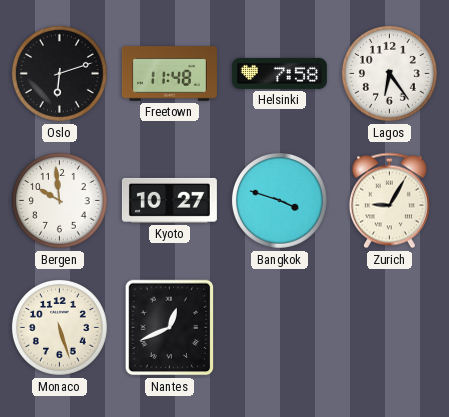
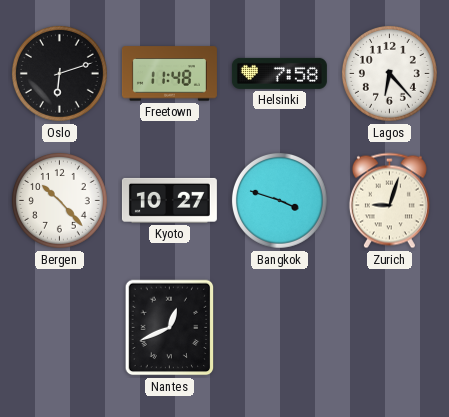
Lagos: 6:24 -> 6:23
Bergen: 9:59 -> 10:23
Zurich: 9:05 -> 9:03
Monaco: 5:27 -> none
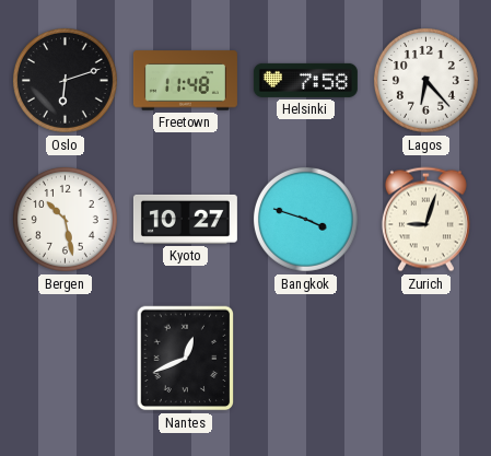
Bergen: 10:23 -> 10:28
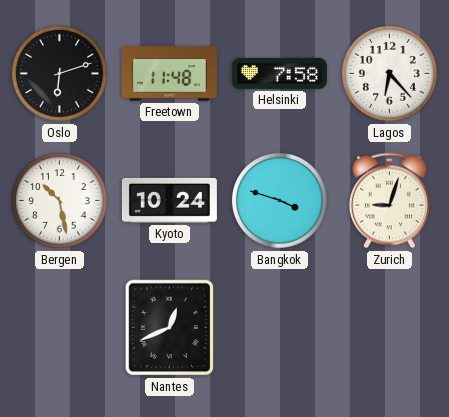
Kyoto: 10:27 -> 10:24
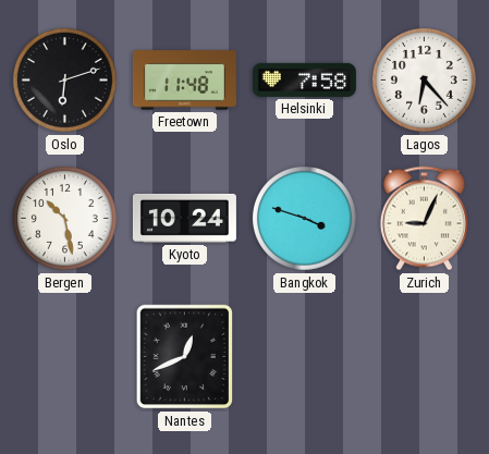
Zurich: 9:03 -> 9:04
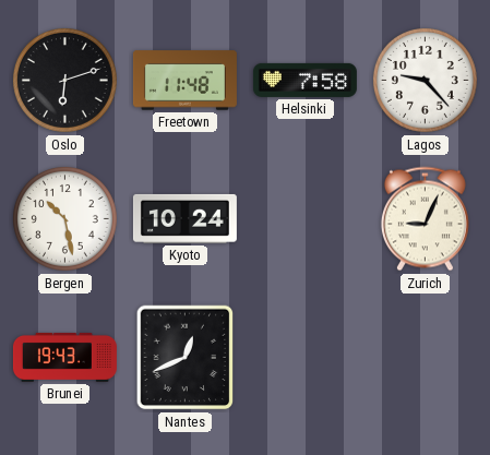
Lagos: 6:23 -> 9:23
Bangkok: 3:48 -> none
Brunei: none -> 19:43
